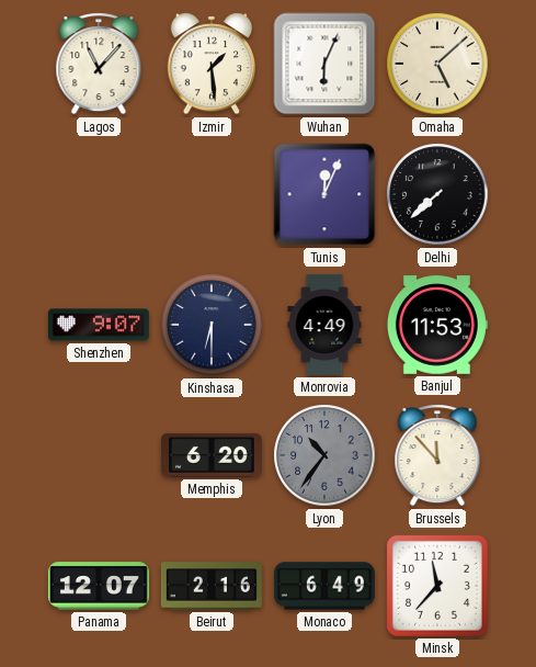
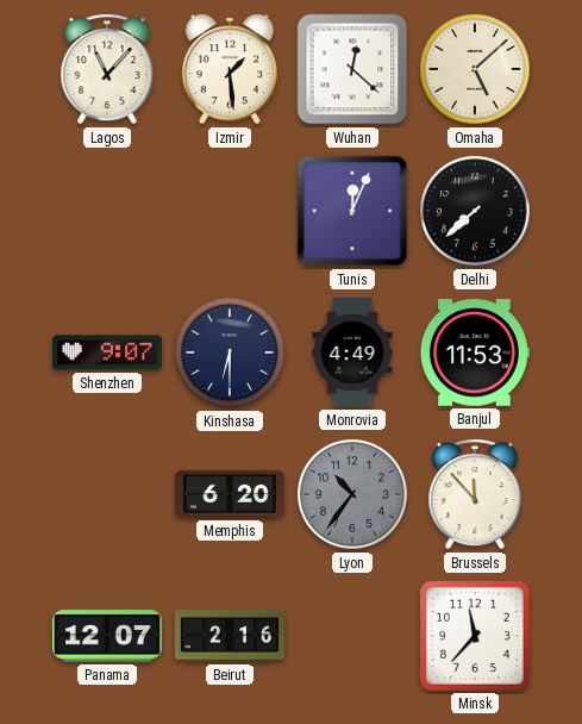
Wuhan: 6:04 -> 12:22
Monaco: 6:49 -> none
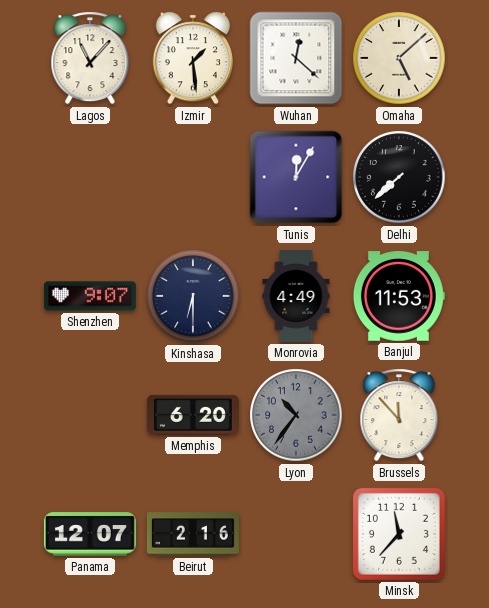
Tunis: 12:04 -> 12:05
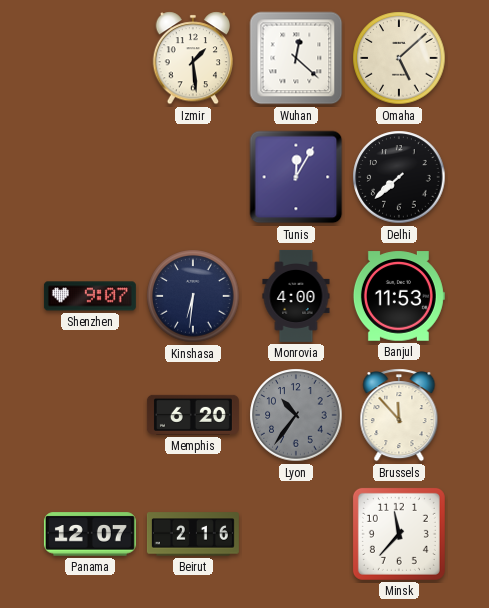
Lagos: 11:07 -> none
Kinshasa: 6:30 -> 6:31
Monrovia: 4:49 -> 4:00
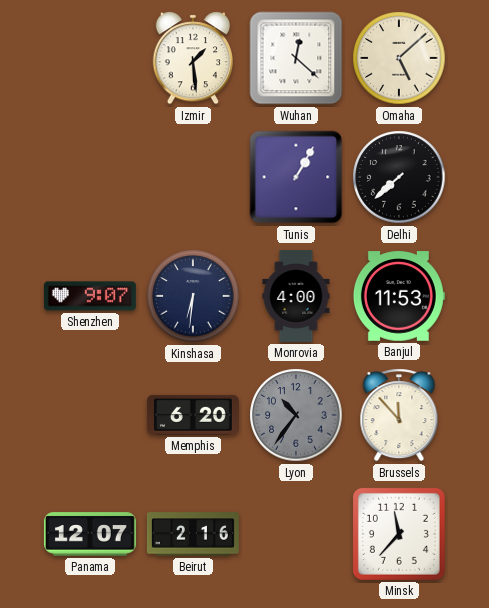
Tunis: 12:05 -> 1:05
